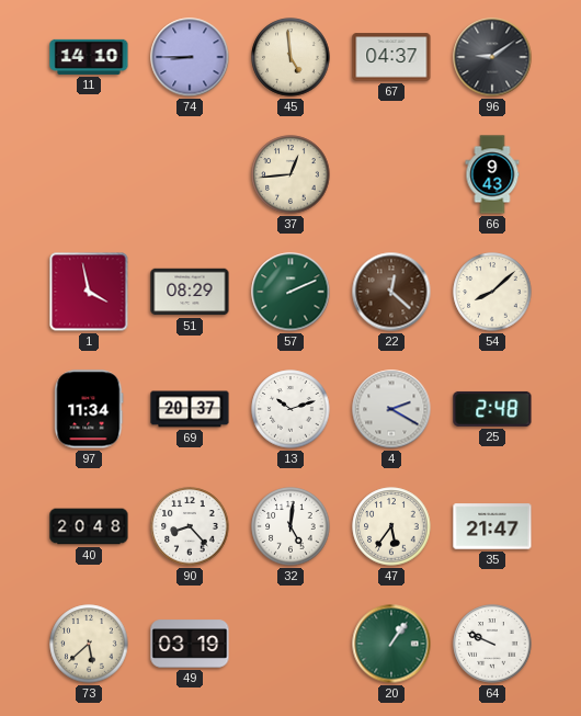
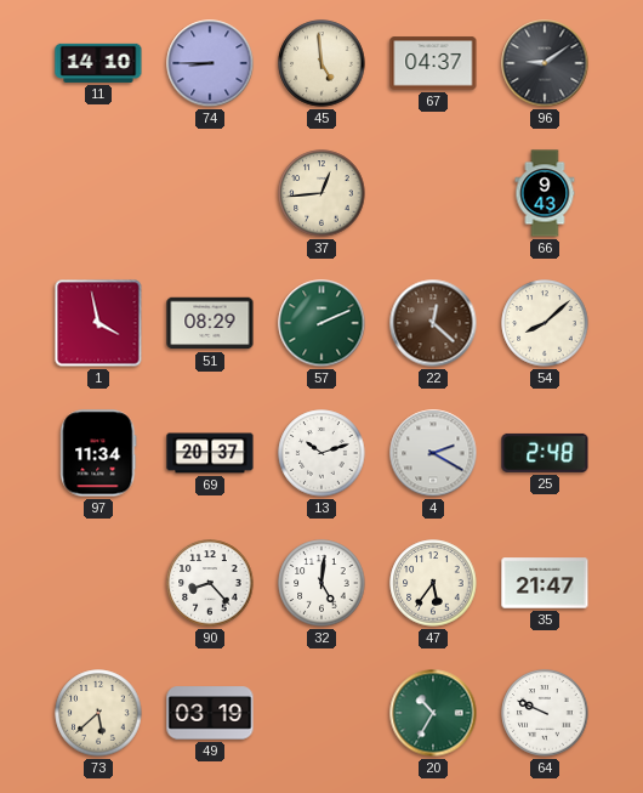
40: 20:48 -> none
20: 1:06 -> 10:35
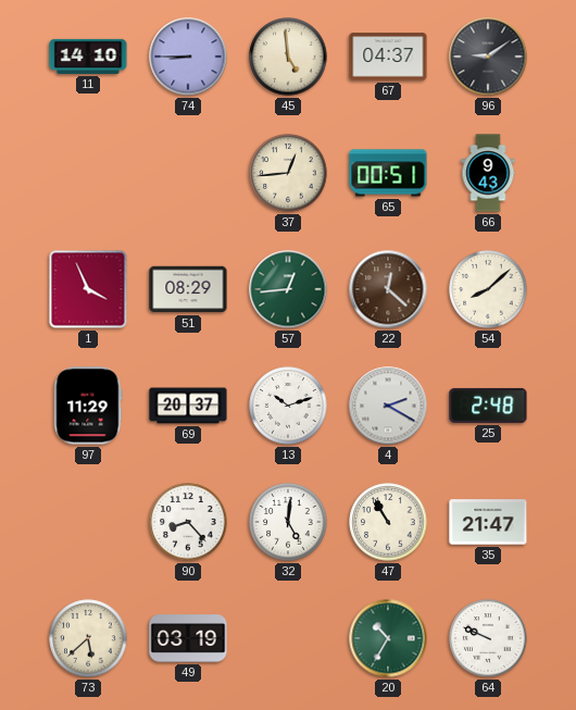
65: none -> 00:51
1: 3:58 -> 3:56
57: 2:11 -> 12:44
97: 11:34 -> 11:29
47: 5:36 -> 10:55
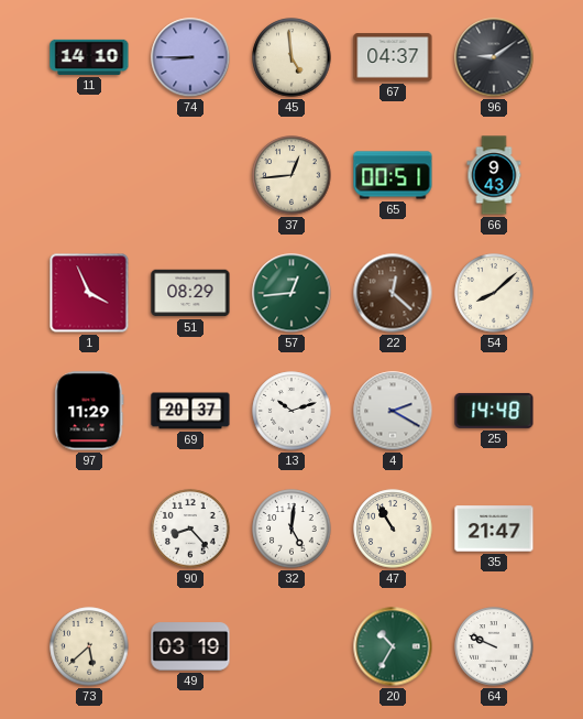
25: 2:48 -> 14:48
